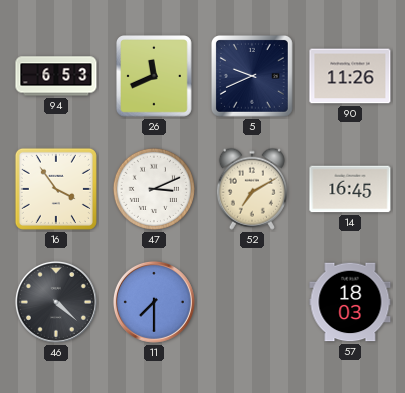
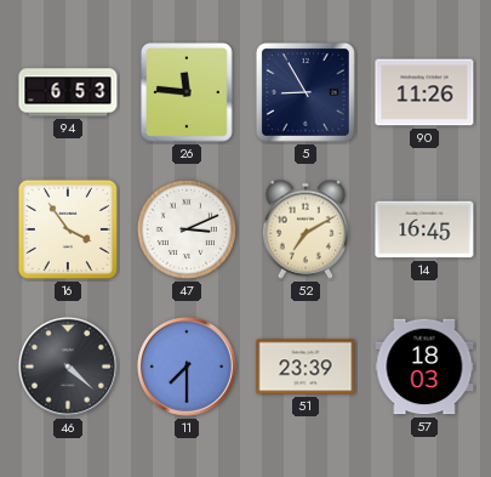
26: 11:41 -> 11:46
5: 9:41 -> 8:55
51: none -> 23:39
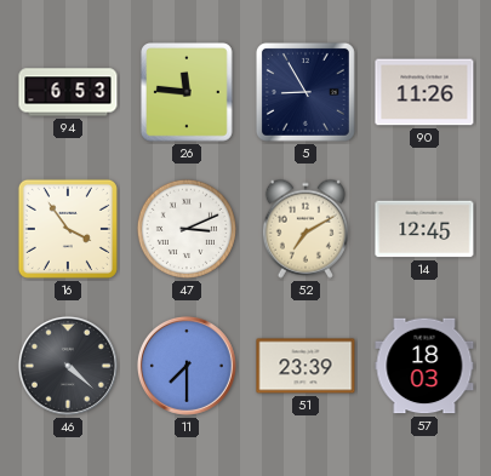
14: 16:45 -> 12:45
